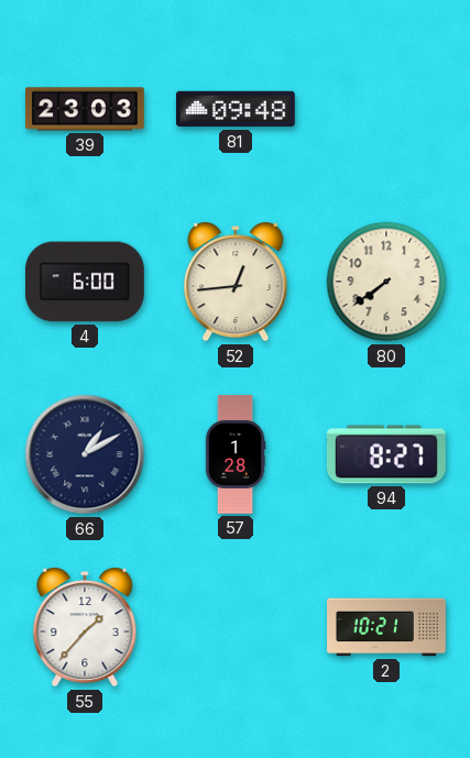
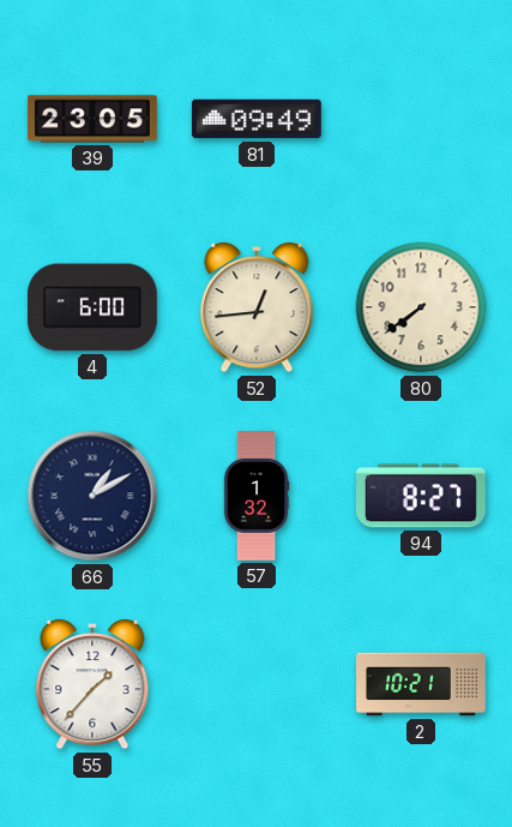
39: 23:03 -> 23:05
81: 09:48 -> 09:49
57: 1:28 -> 1:32
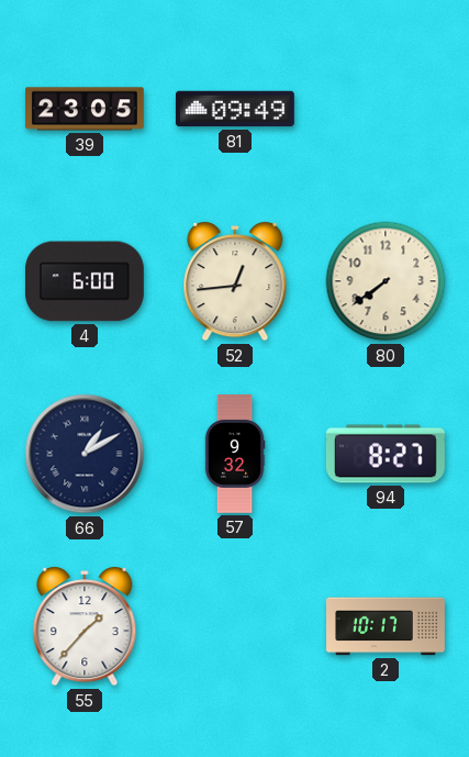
57: 1:32 -> 9:32
2: 10:21 -> 10:17
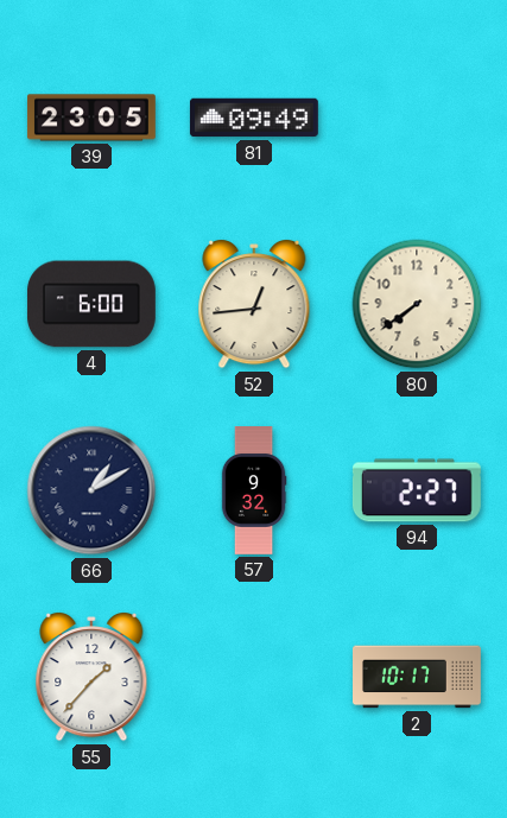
94: 8:27 -> 2:27
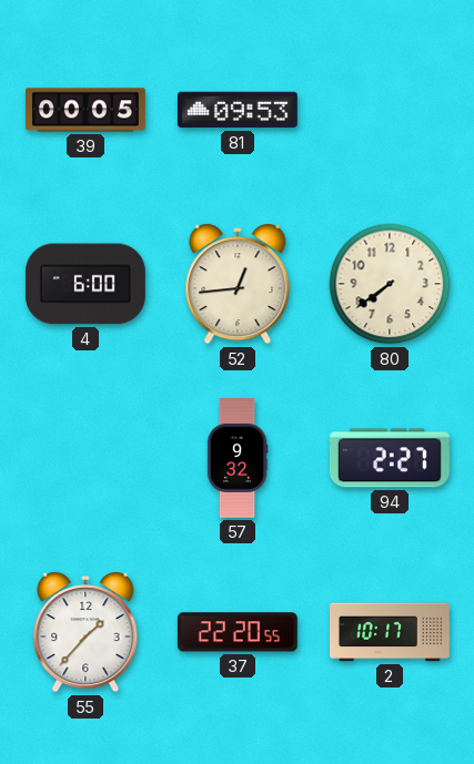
39: 23:05 -> 00:05
81: 09:49 -> 09:53
66: 1:10 -> none
37: none -> 22:20
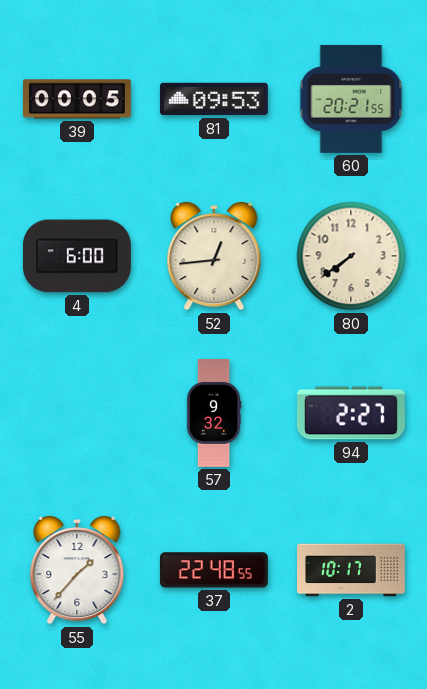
60: none -> 20:21
37: 22:20 -> 22:48
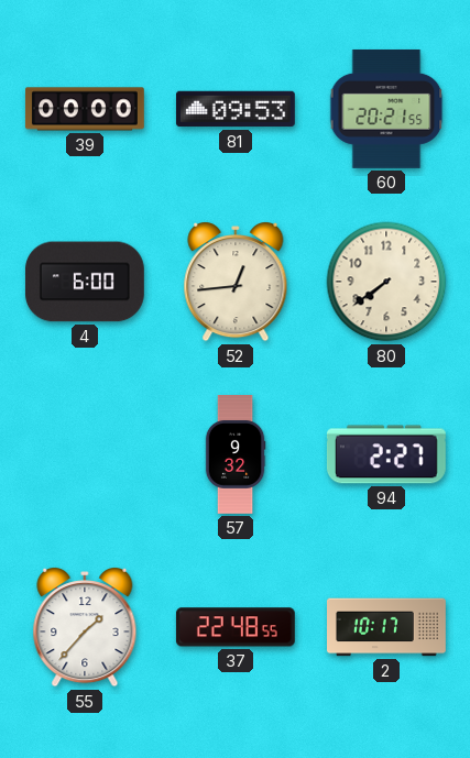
39: 00:05 -> 00:00
